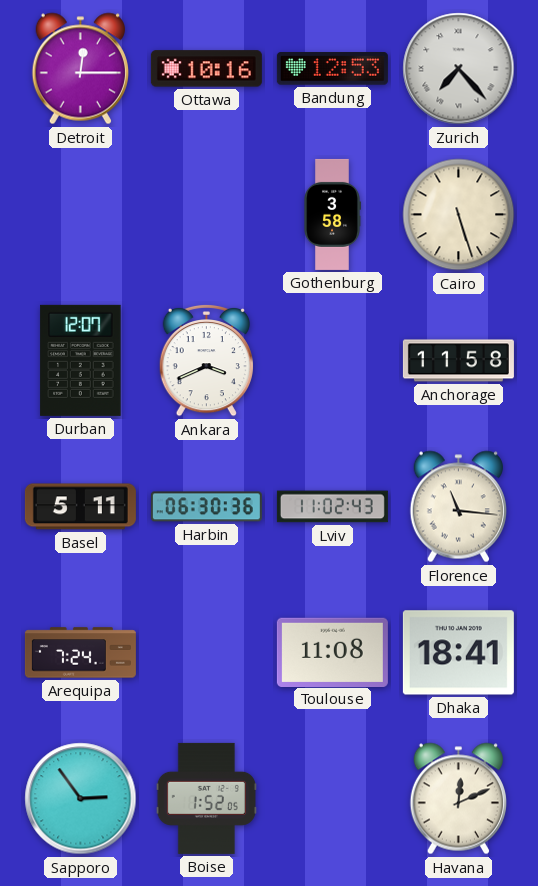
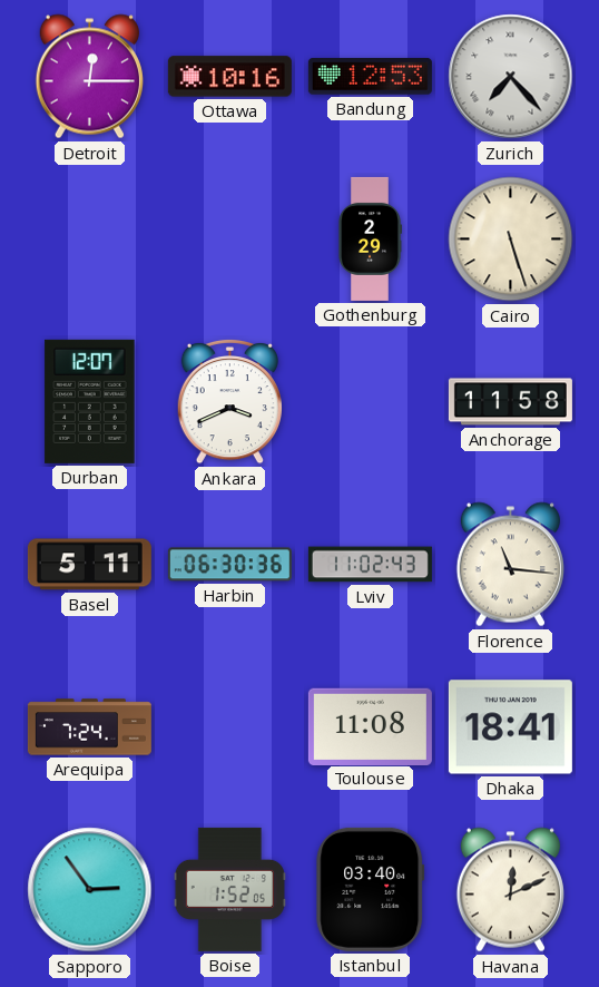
Gothenburg: 3:58 -> 2:29
Istanbul: none -> 03:40
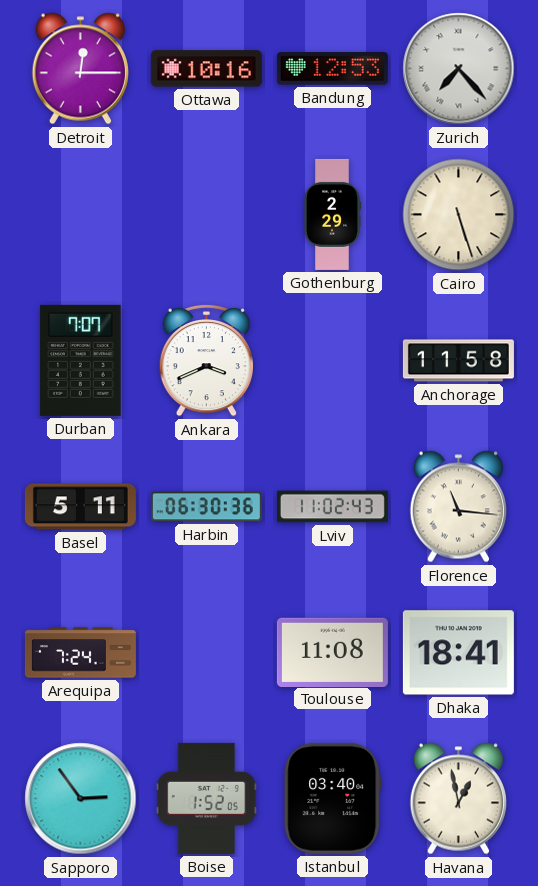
Durban: 12:07 -> 7:07
Havana: 12:11 -> 12:58
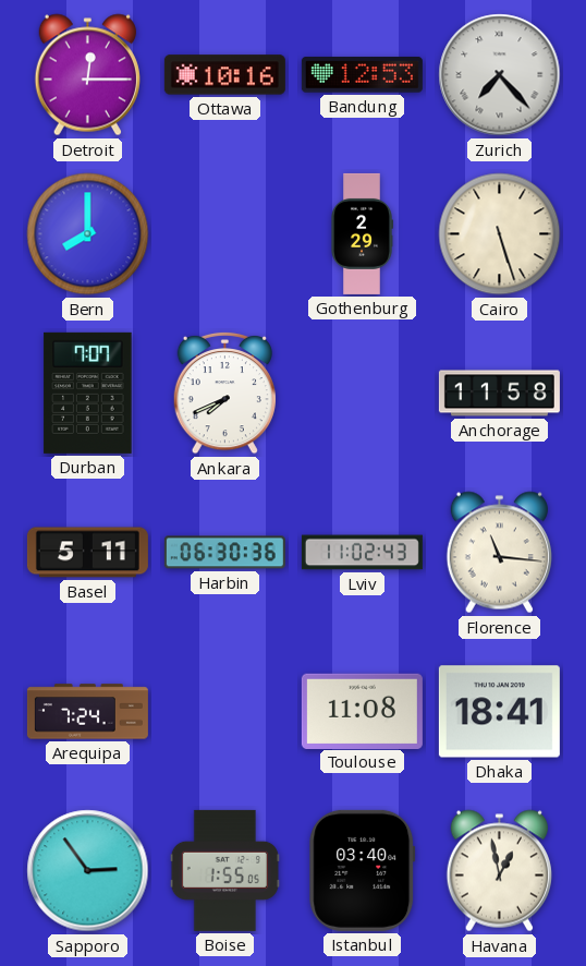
Bern: none -> 8:00
Ankara: 3:41 -> 7:41
Boise: 1:52 -> 1:55
